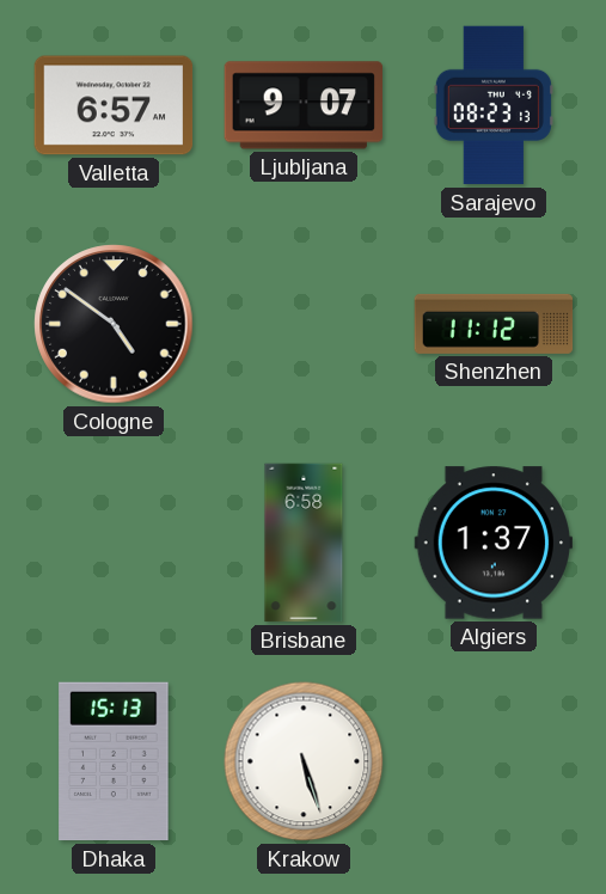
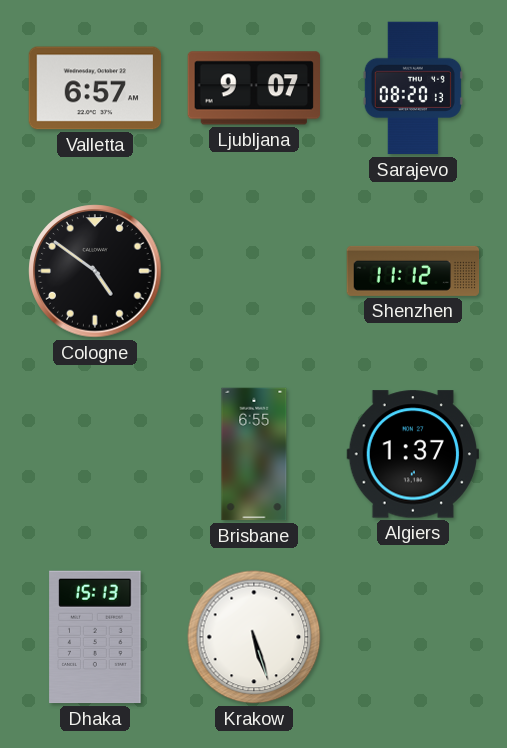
Sarajevo: 08:23 -> 08:20
Brisbane: 6:58 -> 6:55
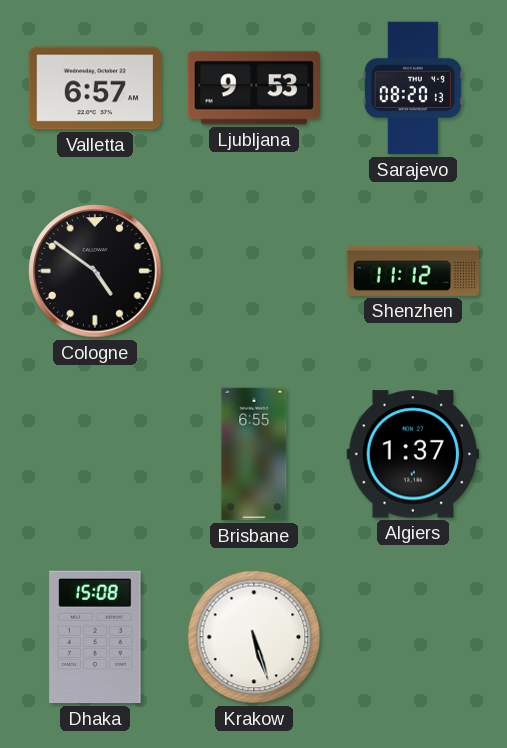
Ljubljana: 9:07 -> 9:53
Dhaka: 15:13 -> 15:08
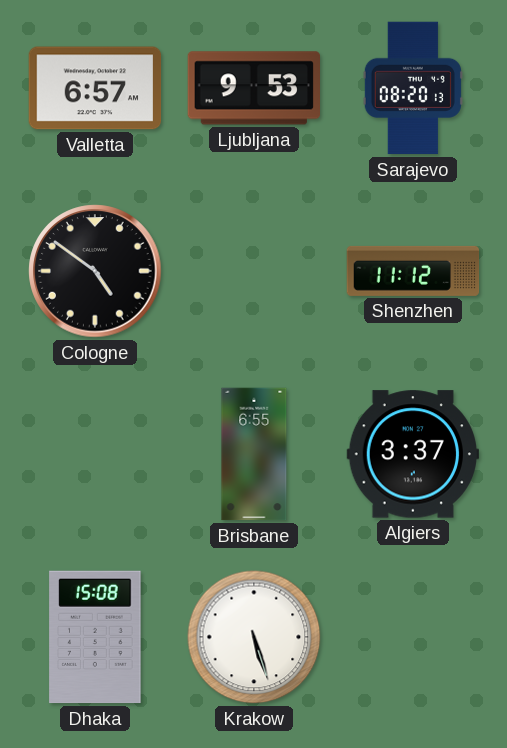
Algiers: 1:37 -> 3:37
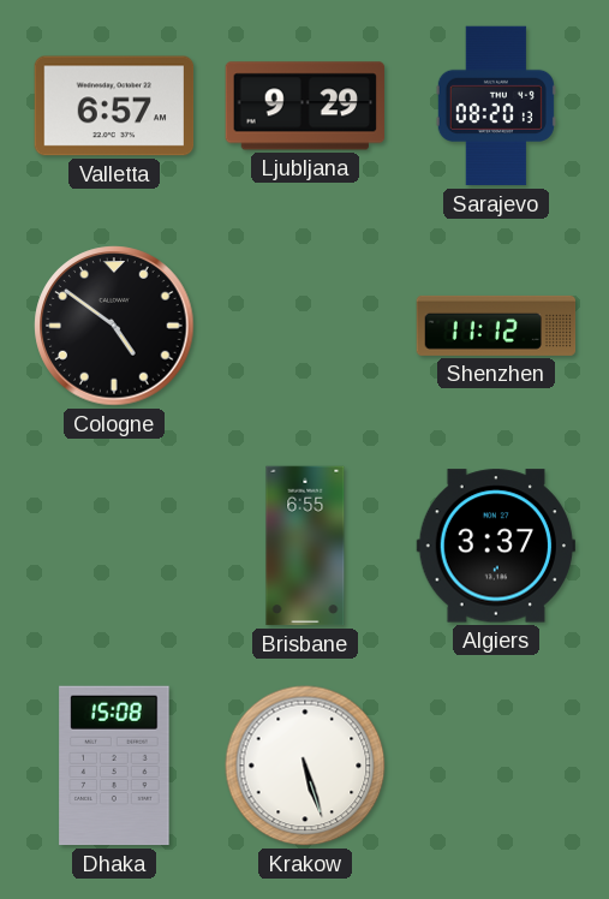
Ljubljana: 9:53 -> 9:29
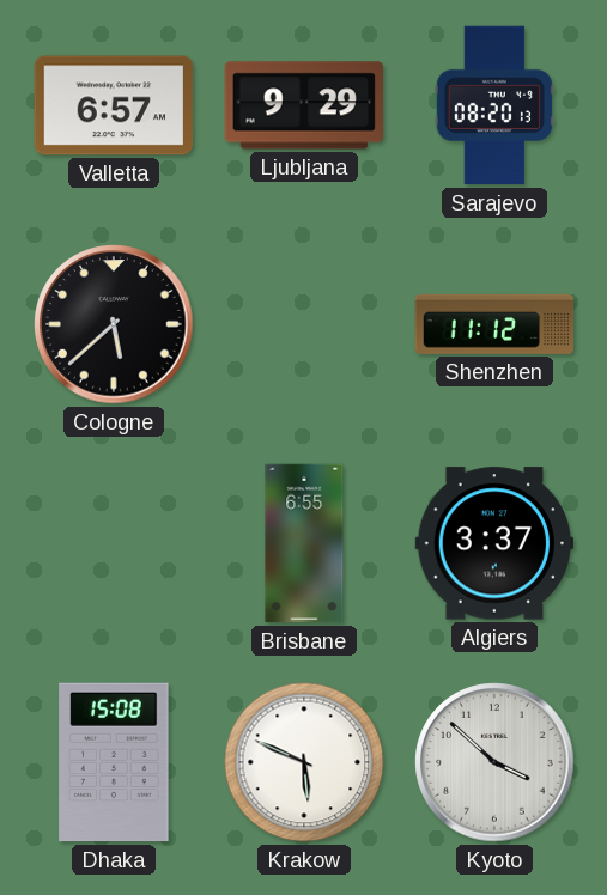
Cologne: 4:51 -> 5:38
Krakow: 5:27 -> 5:49
Kyoto: none -> 3:52
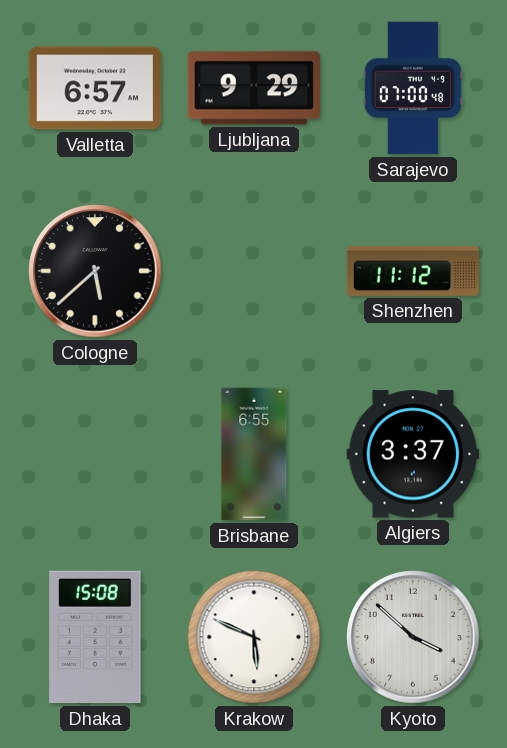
Sarajevo: 08:20 -> 07:00
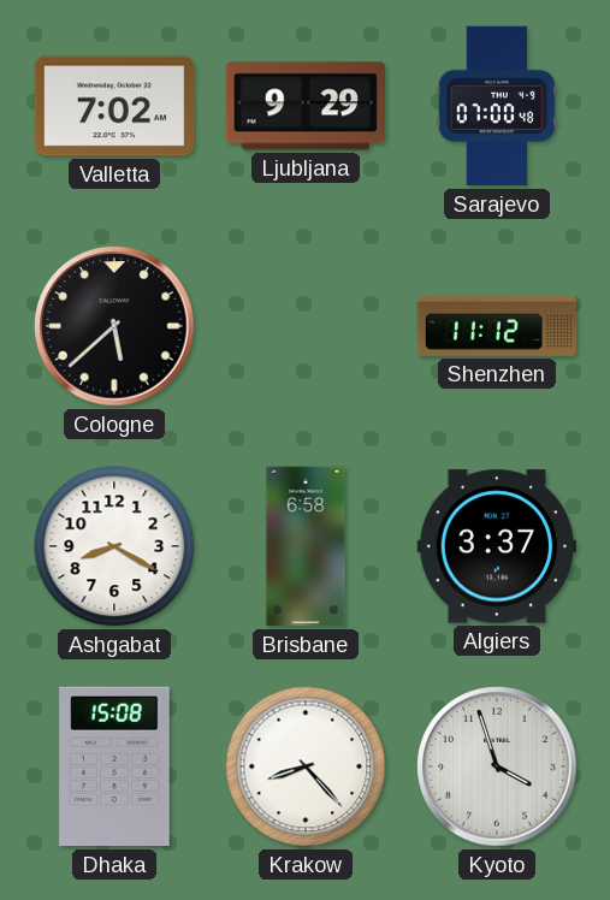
Valletta: 6:57 -> 7:02
Ashgabat: none -> 8:20
Brisbane: 6:55 -> 6:58
Krakow: 5:49 -> 8:23
Kyoto: 3:52 -> 3:57
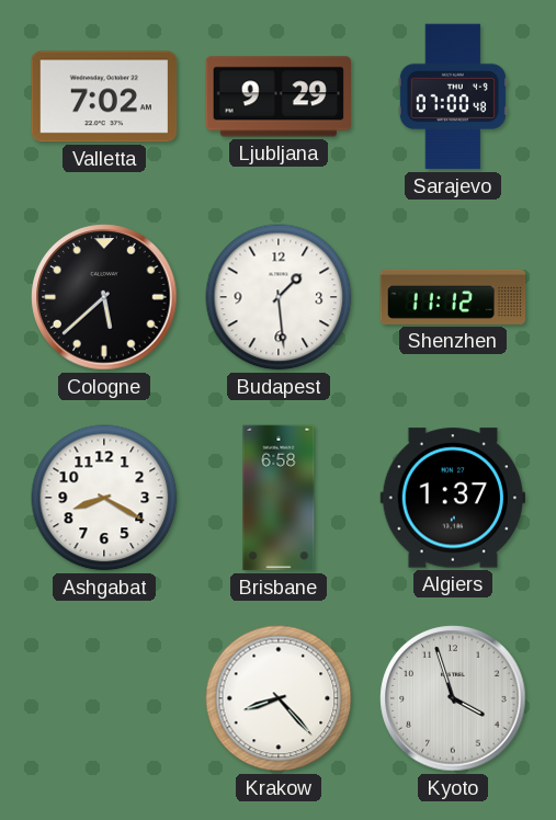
Budapest: none -> 1:29
Algiers: 3:37 -> 1:37
Dhaka: 15:08 -> none
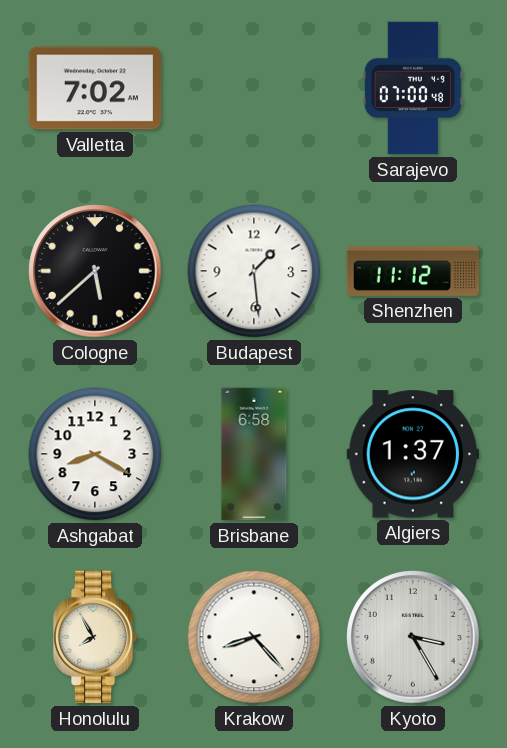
Ljubljana: 9:29 -> none
Honolulu: none -> 7:55
Kyoto: 3:57 -> 3:25
